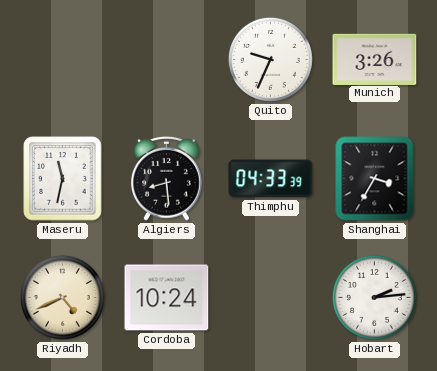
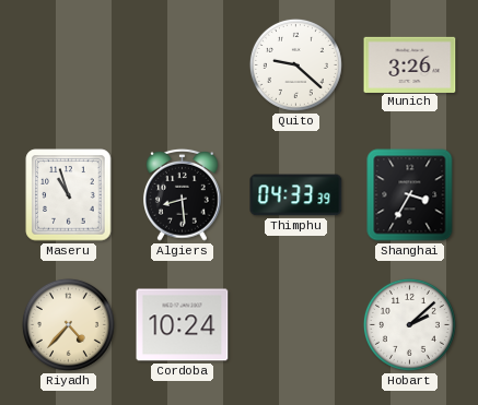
Quito: 9:34 -> 9:22
Maseru: 11:32 -> 10:57
Riyadh: 4:41 -> 4:37
Hobart: 2:14 -> 2:08
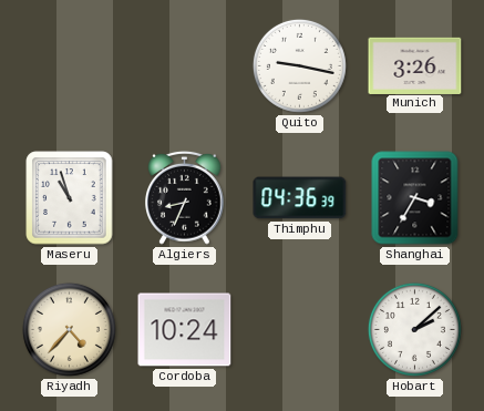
Quito: 9:22 -> 9:17
Algiers: 8:29 -> 8:34
Thimphu: 04:33 -> 04:36
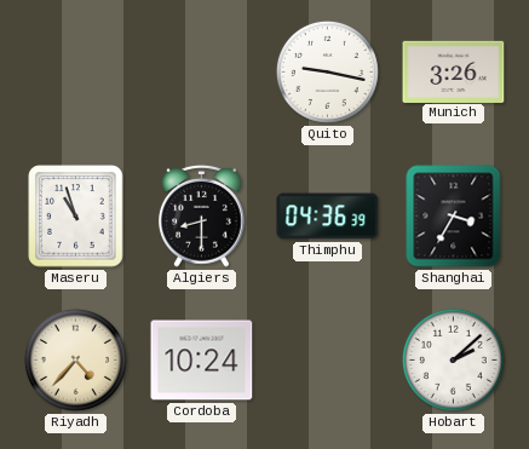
Algiers: 8:34 -> 8:30
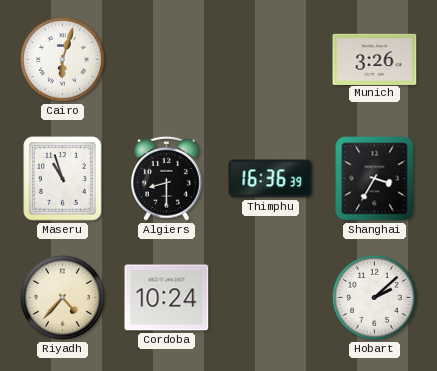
Cairo: none -> 6:03
Quito: 9:17 -> none
Thimphu: 04:36 -> 16:36
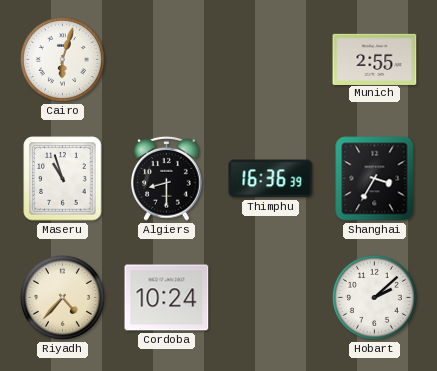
Munich: 3:26 -> 2:55
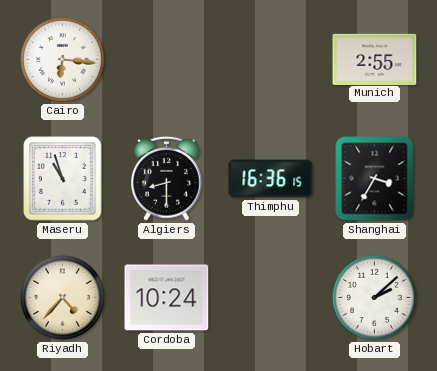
Cairo: 6:03 -> 6:16
Thimphu: 16:36:39 -> 16:36:15
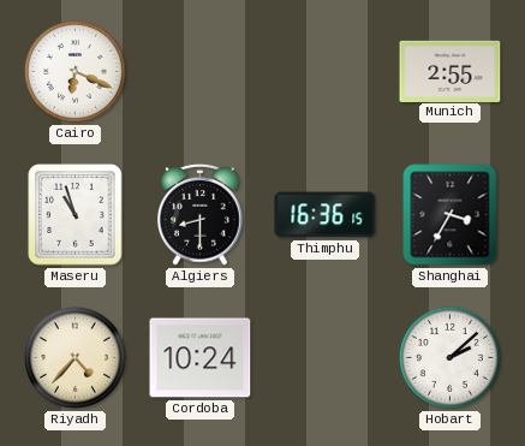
Cairo: 6:16 -> 6:19
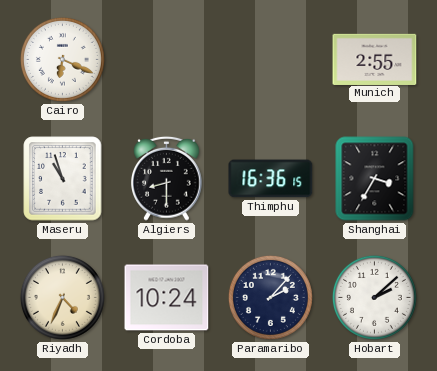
Riyadh: 4:37 -> 4:34
Paramaribo: none -> 2:07
